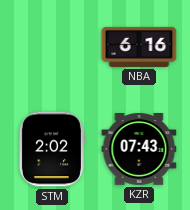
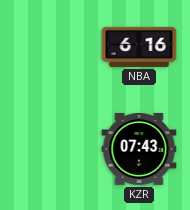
STM: 2:02 -> none
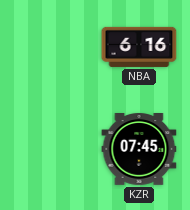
KZR: 07:43 -> 07:45
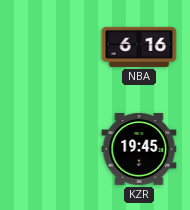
KZR: 07:45 -> 19:45
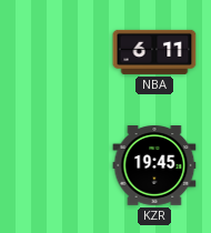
NBA: 6:16 -> 6:11
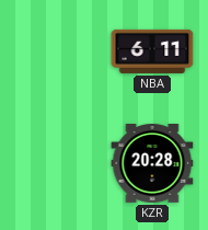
KZR: 19:45 -> 20:28
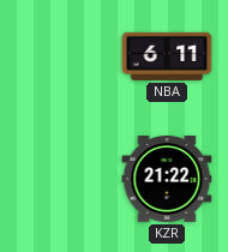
KZR: 20:28 -> 21:22
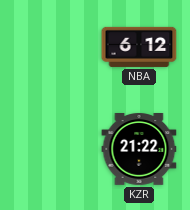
NBA: 6:11 -> 6:12
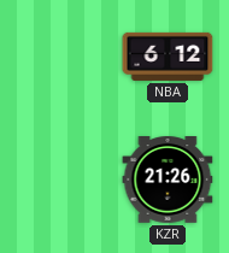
KZR: 21:22 -> 21:26
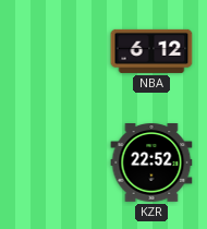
KZR: 21:26 -> 22:52
